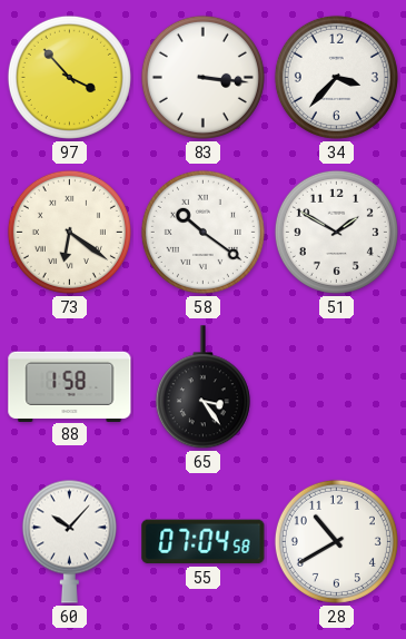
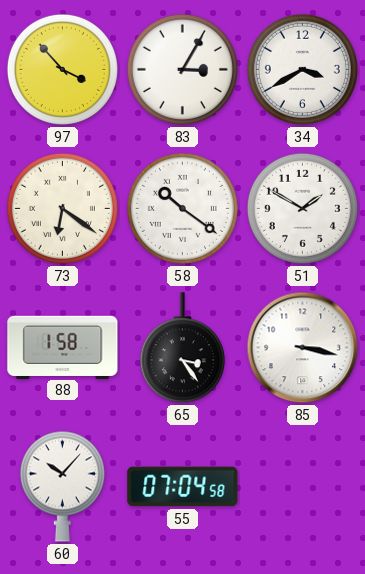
83: 3:16 -> 3:05
34: 3:37 -> 3:40
85: none -> 3:17
28: 10:40 -> none
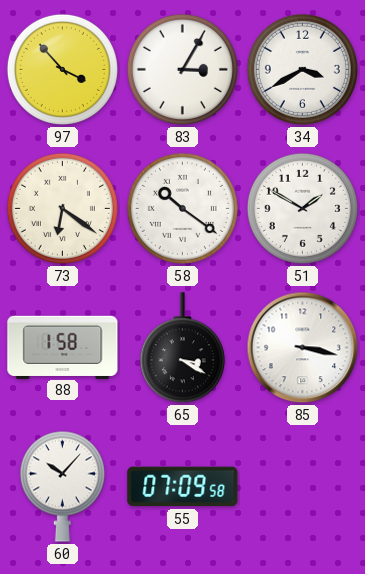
65: 3:24 -> 3:20
55: 07:04 -> 07:09
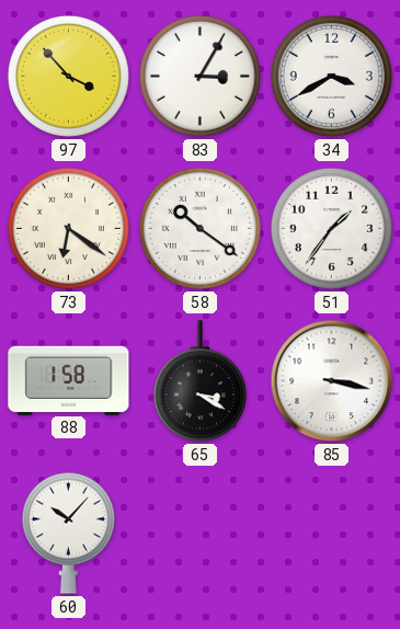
51: 1:50 -> 1:36
55: 07:09 -> none
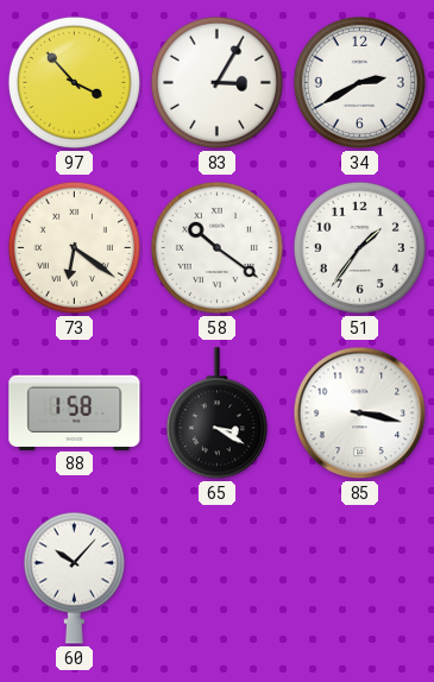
34: 3:40 -> 2:40
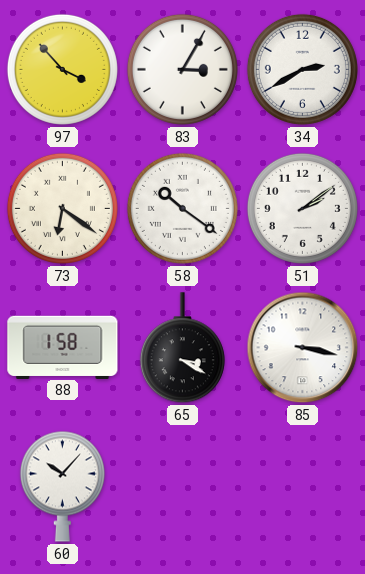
51: 1:36 -> 2:09
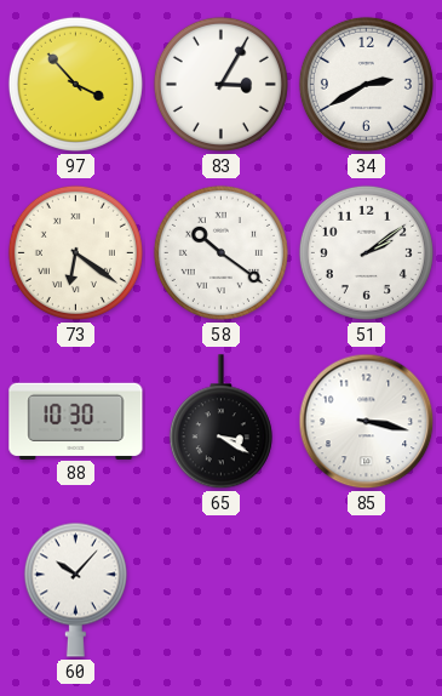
88: 1:58 -> 10:30
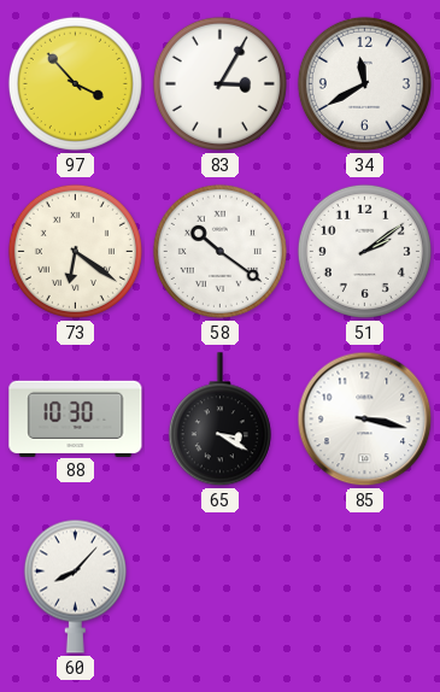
34: 2:40 -> 11:40
60: 10:07 -> 8:07
